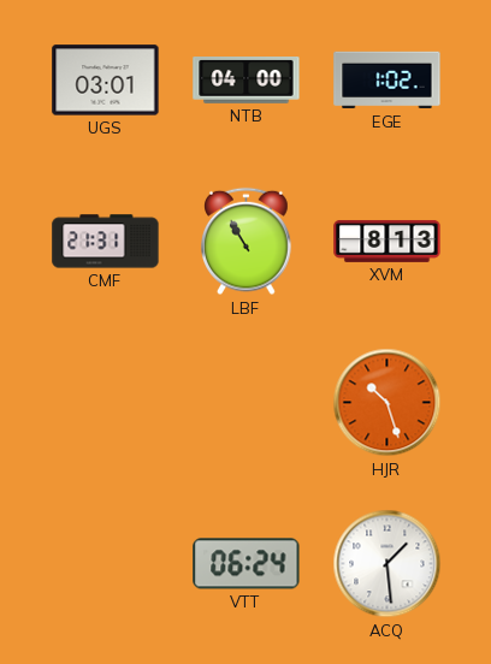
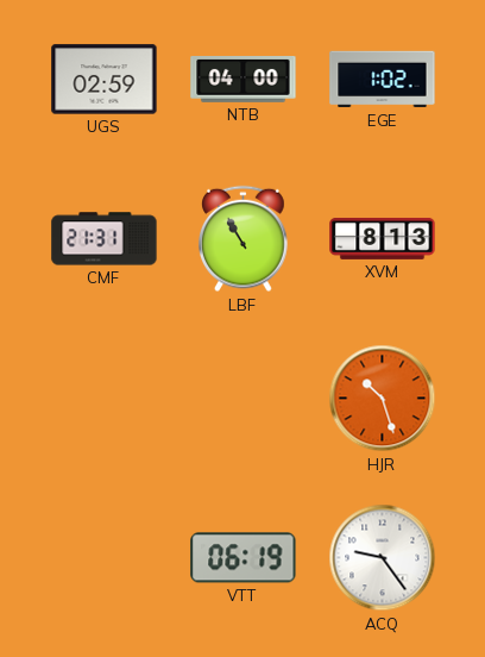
UGS: 03:01 -> 02:59
VTT: 06:24 -> 06:19
ACQ: 1:29 -> 9:24
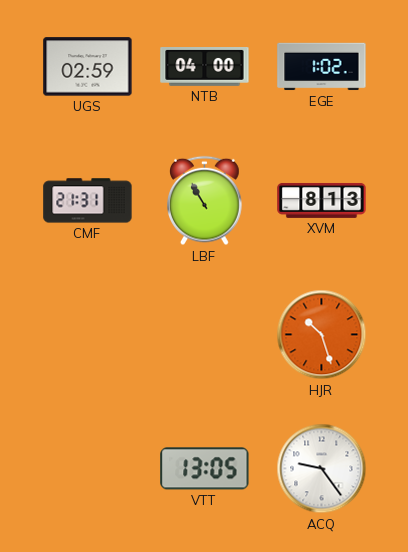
VTT: 06:19 -> 13:05
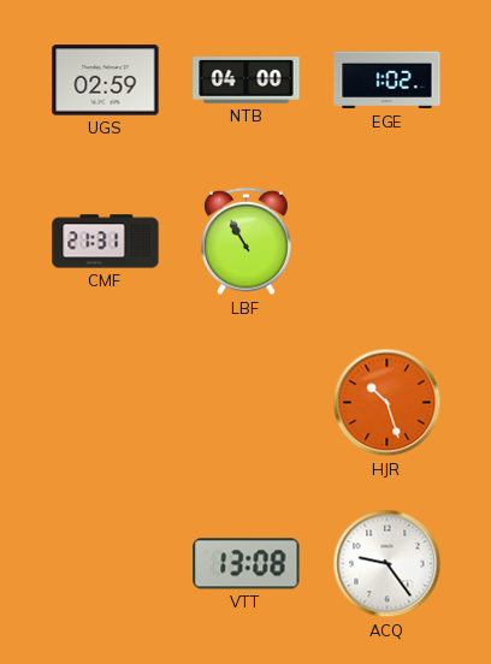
XVM: 8:13 -> none
VTT: 13:05 -> 13:08
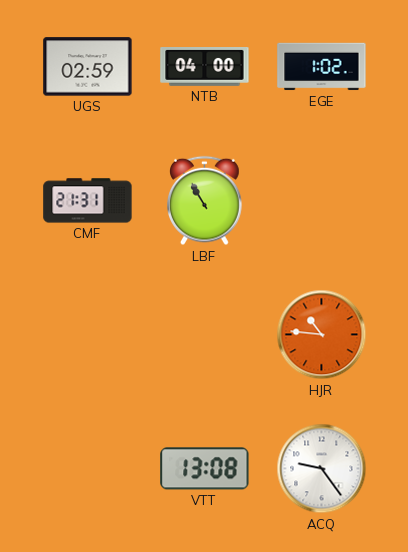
HJR: 10:27 -> 10:46
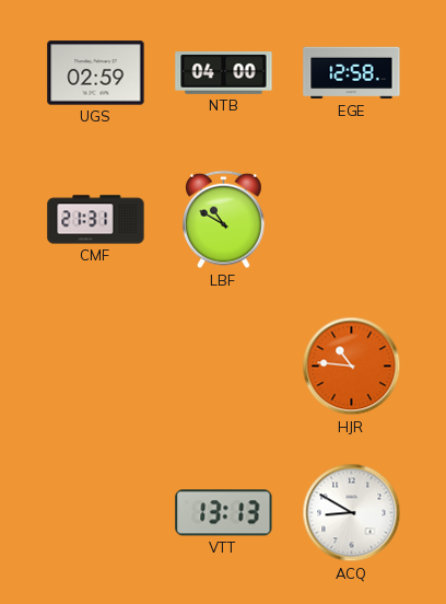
EGE: 1:02 -> 12:58
LBF: 10:55 -> 10:50
VTT: 13:08 -> 13:13
ACQ: 9:24 -> 8:50
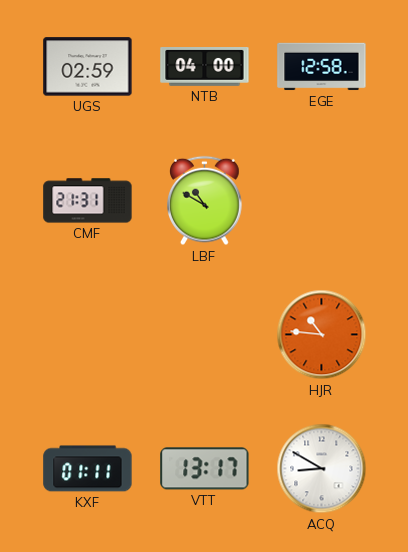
KXF: none -> 01:11
VTT: 13:13 -> 13:17
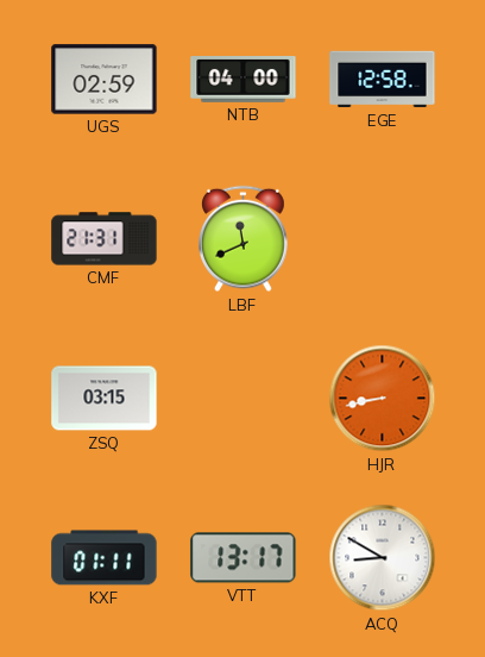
LBF: 10:50 -> 11:41
ZSQ: none -> 03:15
HJR: 10:46 -> 8:43
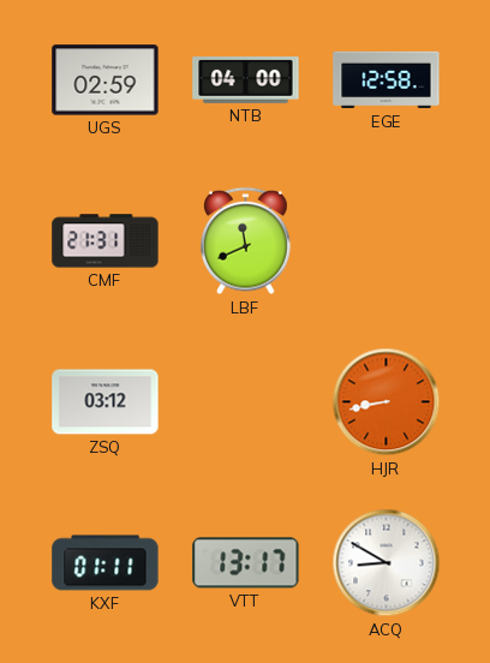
ZSQ: 03:15 -> 03:12
